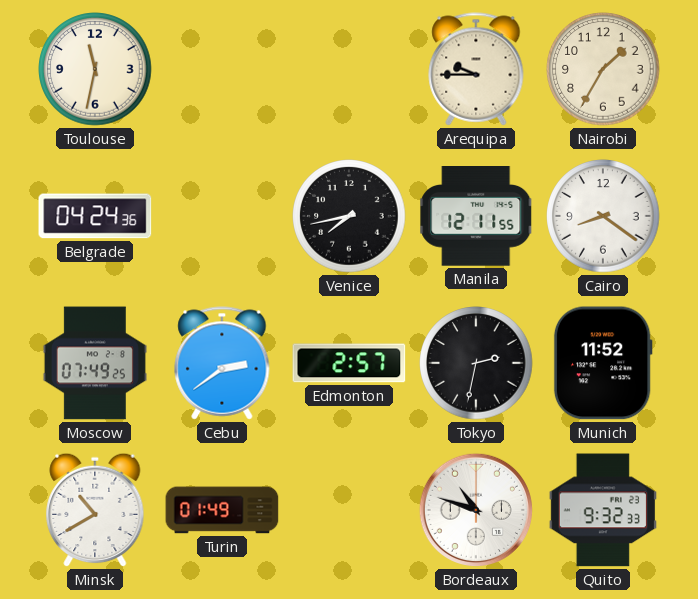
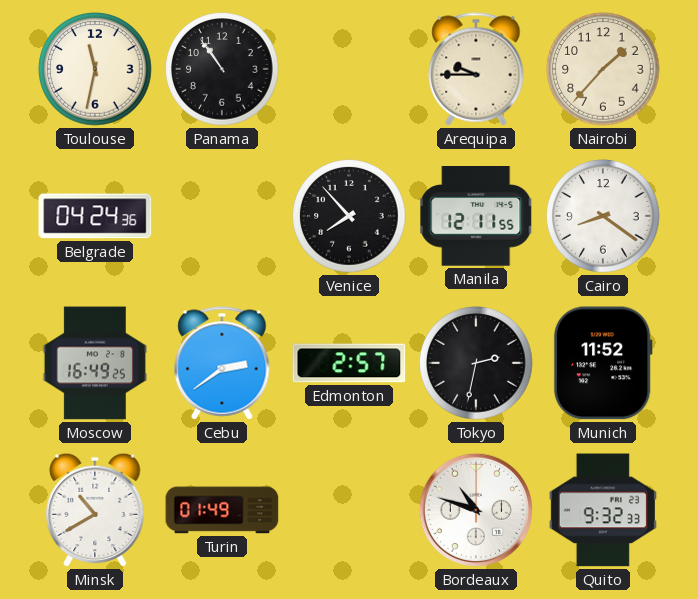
Panama: none -> 10:54
Nairobi: 1:35 -> 1:37
Venice: 7:43 -> 7:53
Moscow: 07:49 -> 16:49
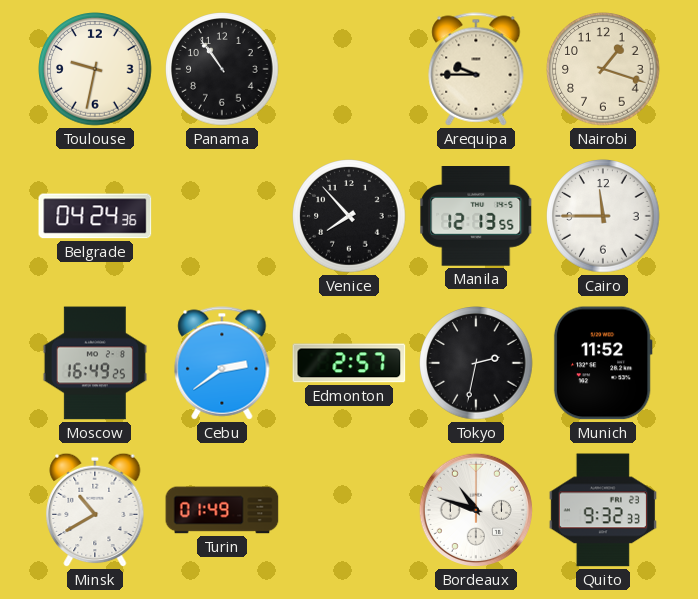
Toulouse: 11:32 -> 9:32
Nairobi: 1:37 -> 1:18
Manila: 12:11 -> 12:13
Cairo: 8:21 -> 11:45
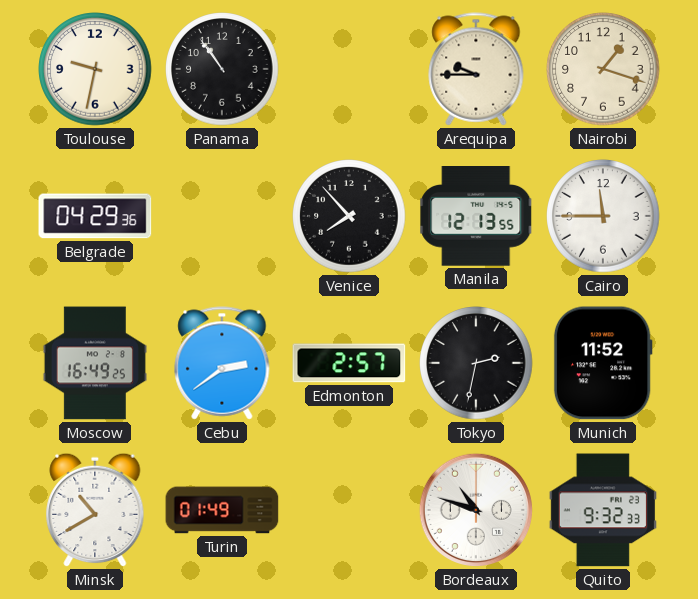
Belgrade: 04:24 -> 04:29
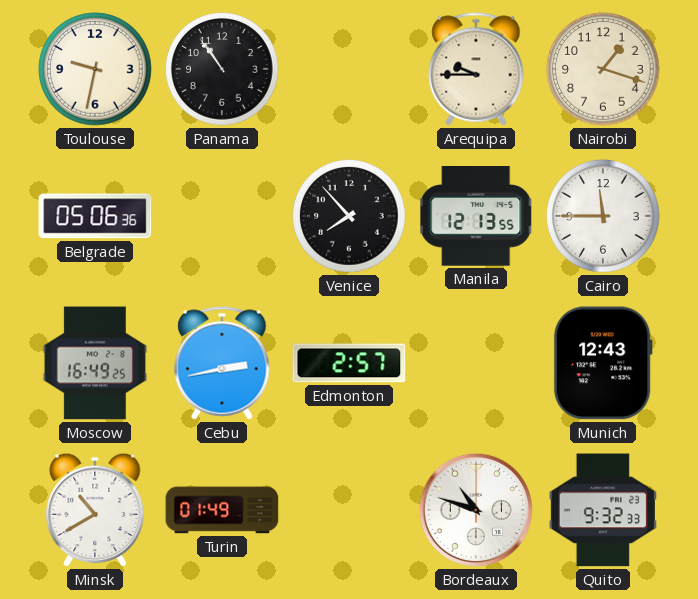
Belgrade: 04:29 -> 05:06
Cebu: 2:39 -> 2:43
Tokyo: 2:32 -> none
Munich: 11:52 -> 12:43
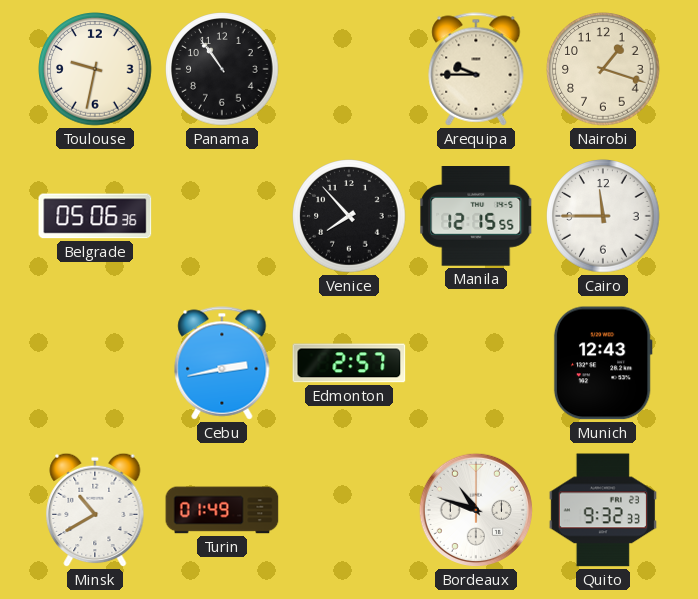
Manila: 12:13 -> 12:15
Moscow: 16:49 -> none
